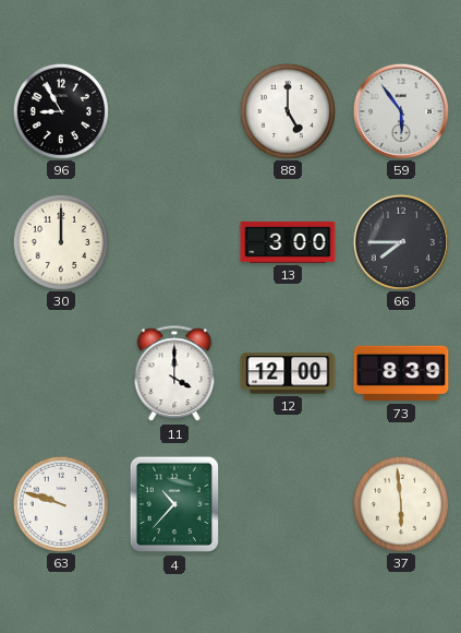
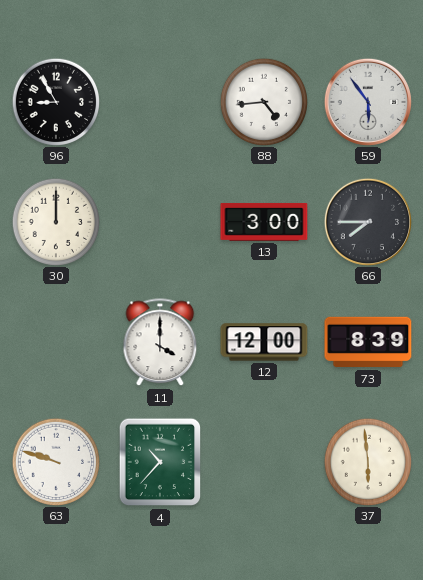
88: 5:00 -> 4:44
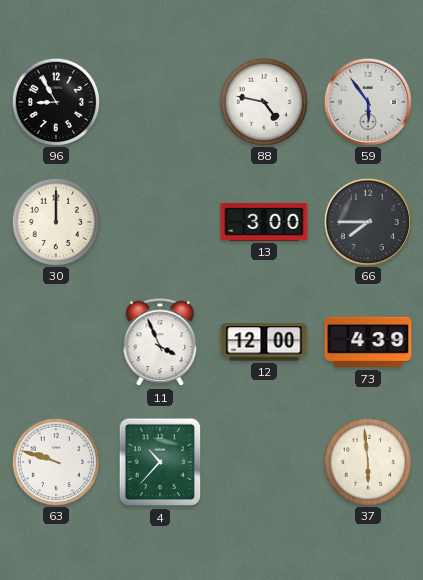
88: 4:44 -> 4:47
11: 4:00 -> 3:56
73: 8:39 -> 4:39
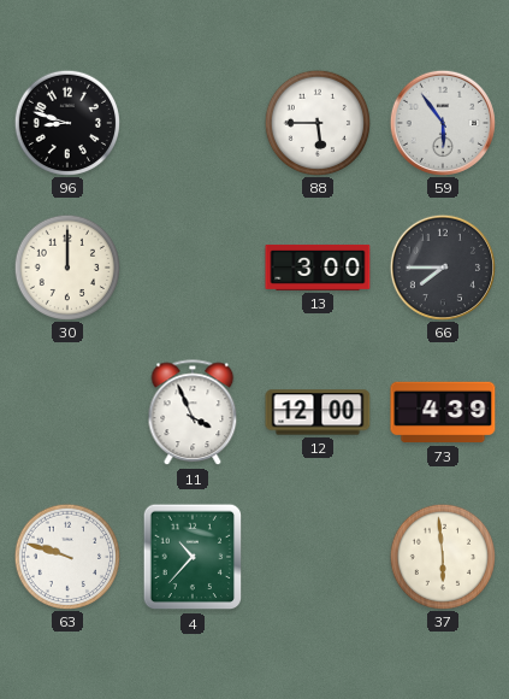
96: 8:55 -> 8:48
88: 4:47 -> 5:45
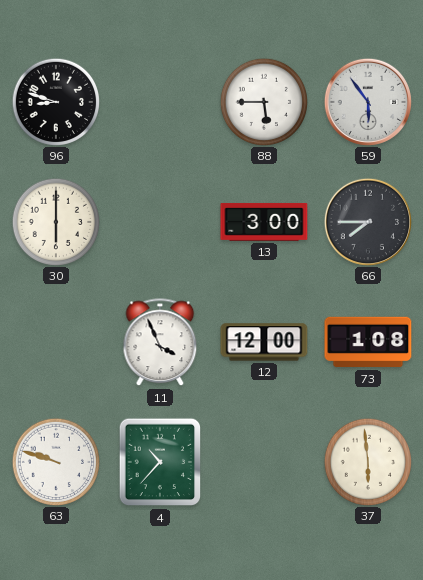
30: 12:00 -> 6:00
73: 4:39 -> 1:08
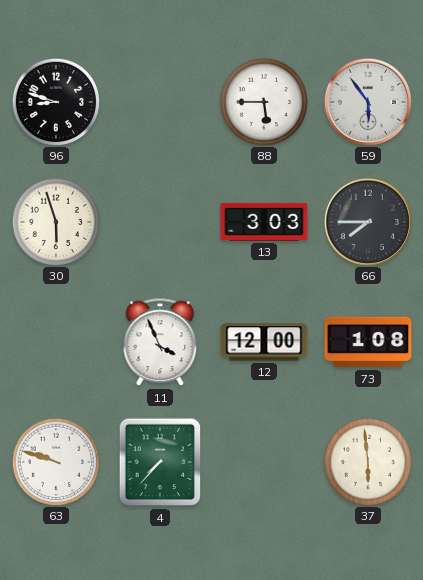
30: 6:00 -> 5:57
13: 3:00 -> 3:03
4: 10:37 -> 7:37
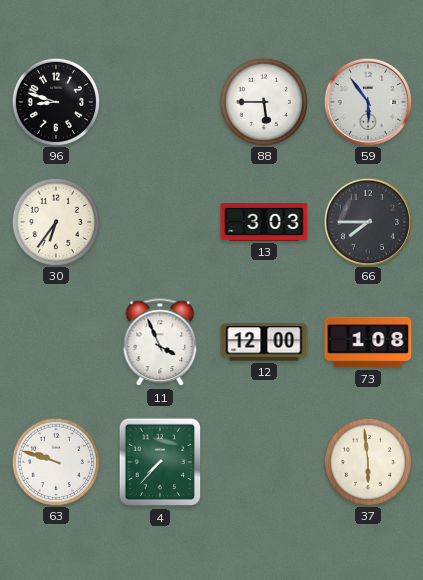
30: 5:57 -> 6:36
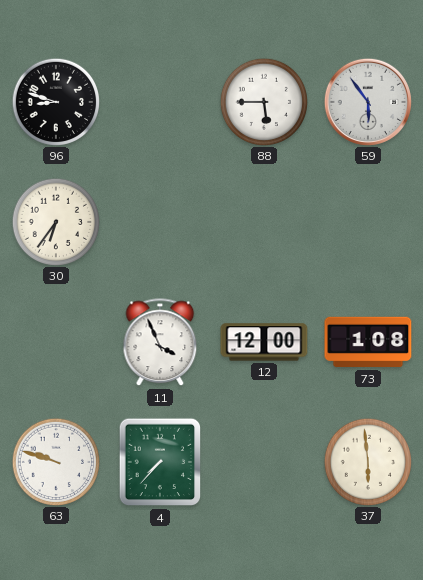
13: 3:03 -> none
66: 7:45 -> none
